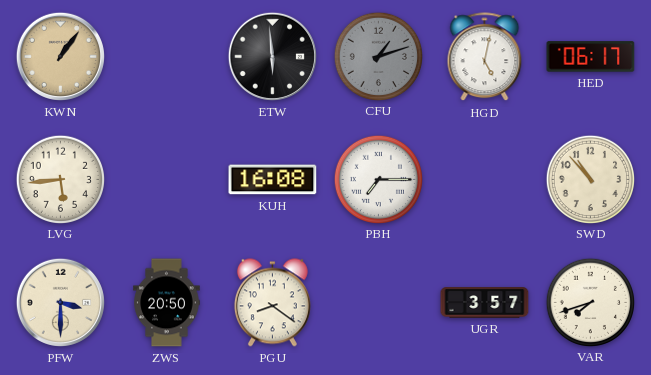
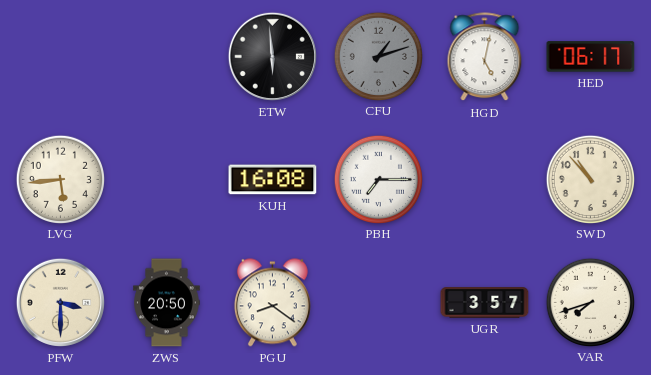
KWN: 1:06 -> none
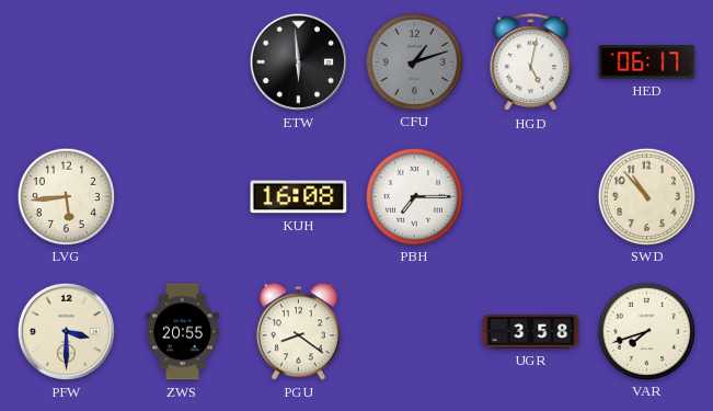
ZWS: 20:50 -> 20:55
UGR: 3:57 -> 3:58
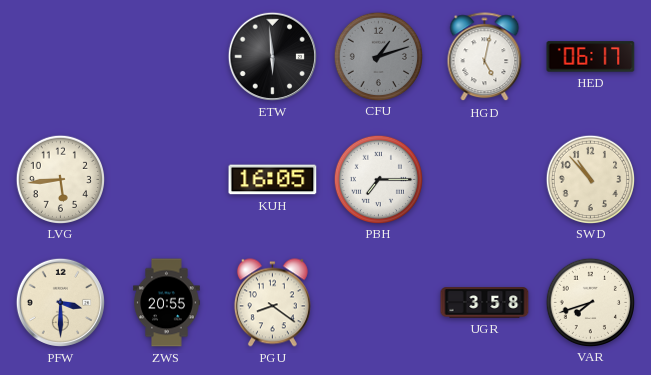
KUH: 16:08 -> 16:05
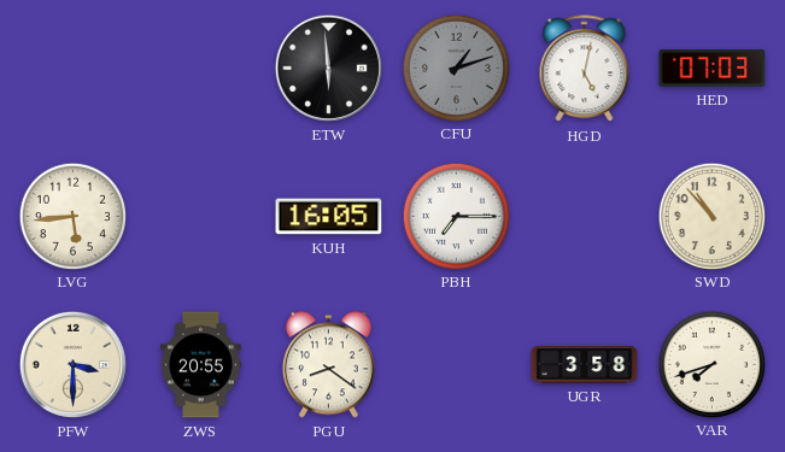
HED: 06:17 -> 07:03
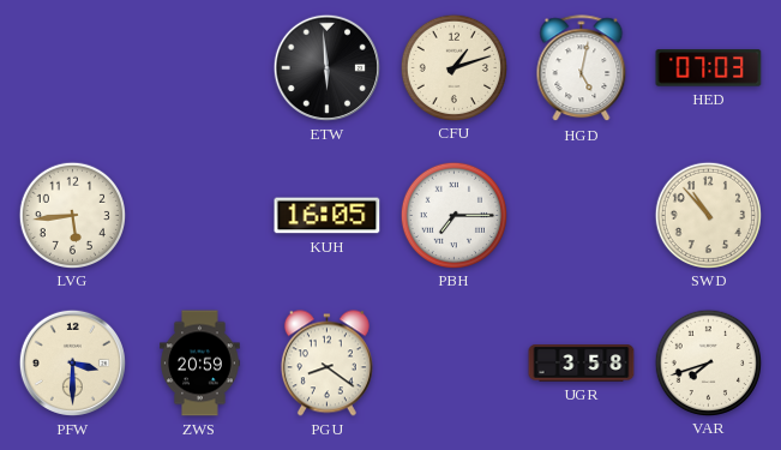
CFU dial: grey -> cream
ZWS: 20:55 -> 20:59
